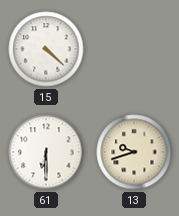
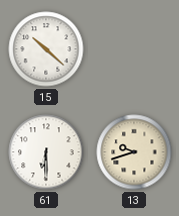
15: 4:22 -> 10:22
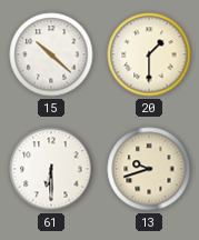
20: none -> 1:30
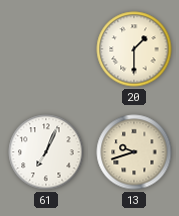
15: 10:22 -> none
61: 6:30 -> 7:04
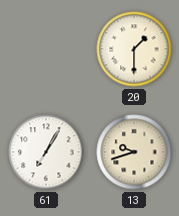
61: 7:04 -> 7:05
